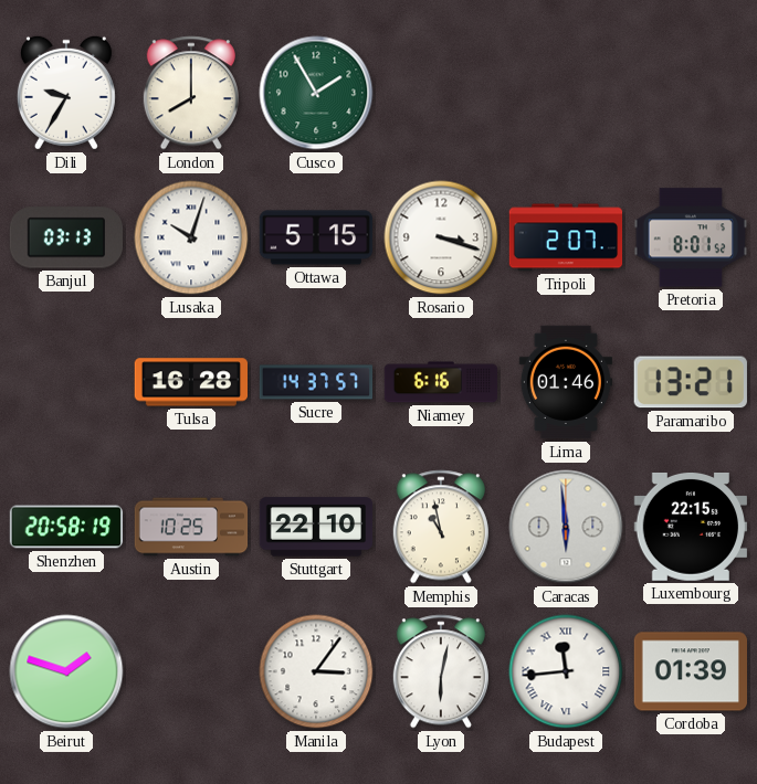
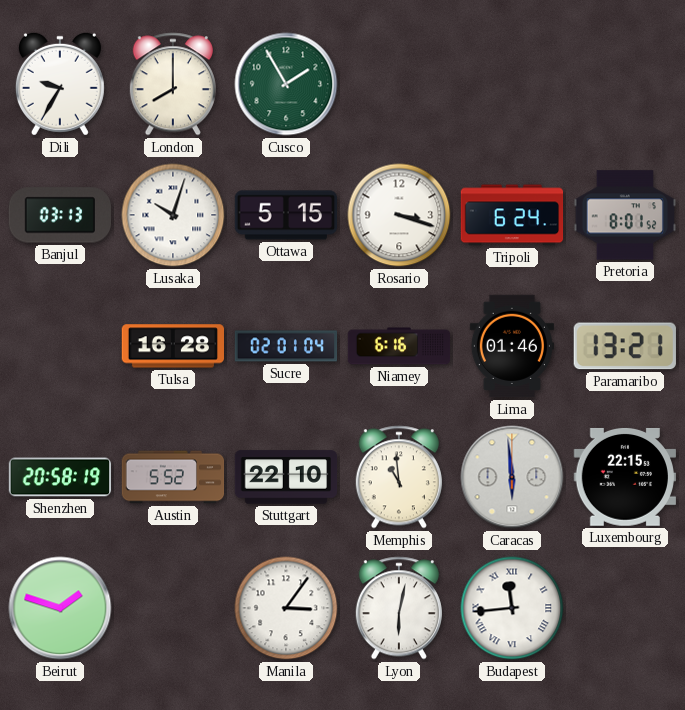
Tripoli: 2:07 -> 6:24
Sucre: 14:37 -> 02:01
Austin: 10:25 -> 5:52
Memphis: 10:58 -> 10:59
Cordoba: 01:39 -> none
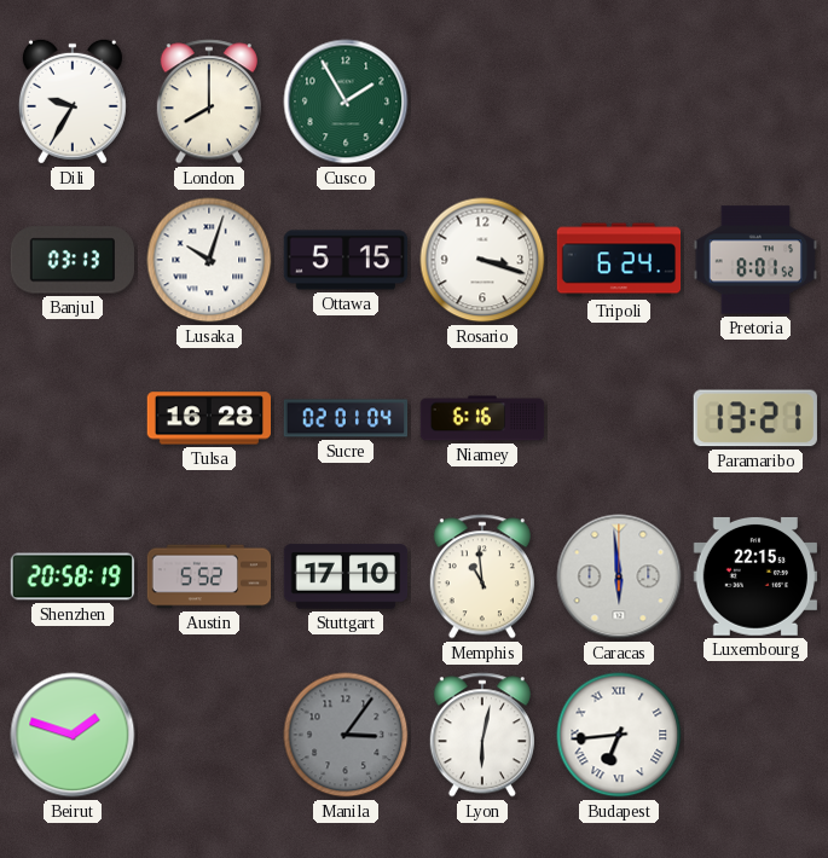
Lima: 01:46 -> none
Stuttgart: 22:10 -> 17:10
Manila dial: white -> grey
Budapest: 11:44 -> 6:44
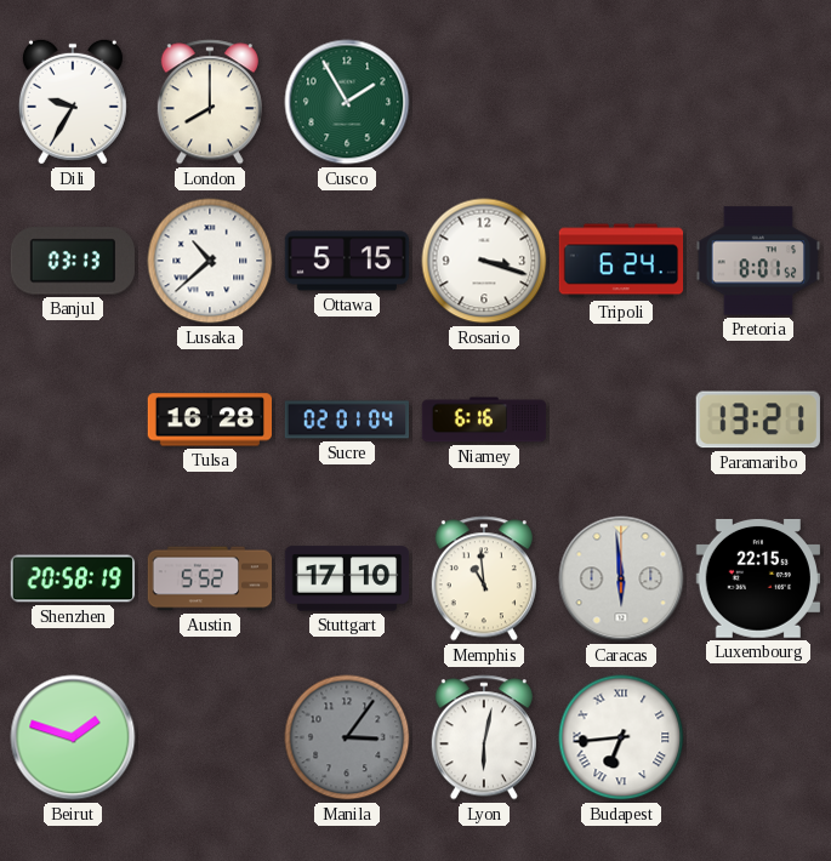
Lusaka: 10:03 -> 10:38
